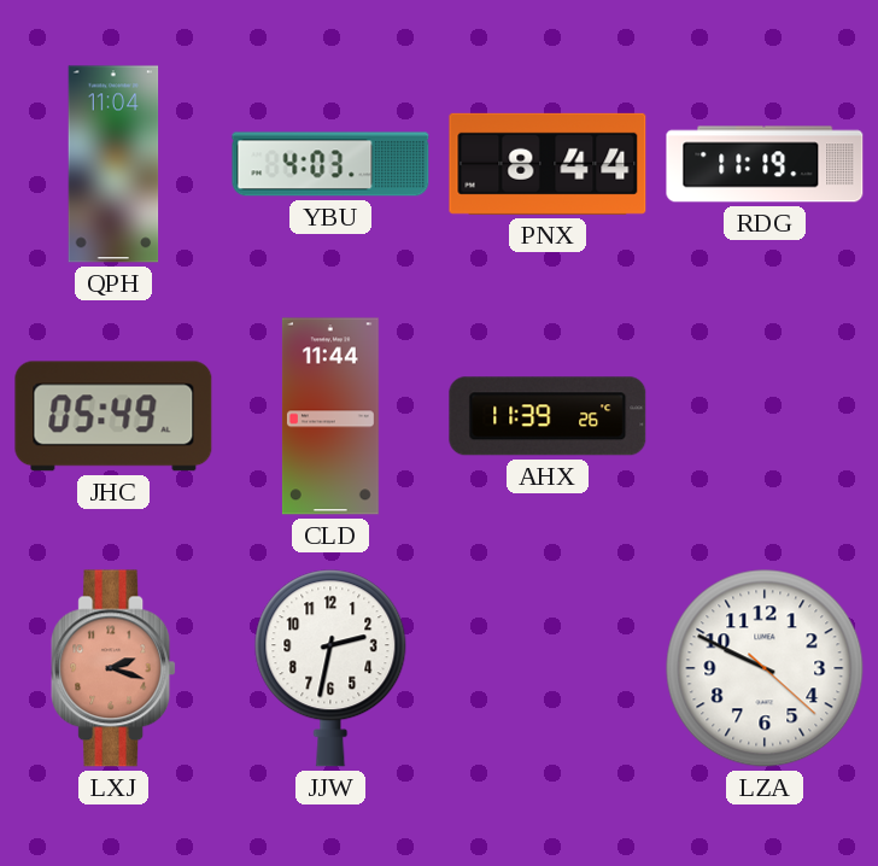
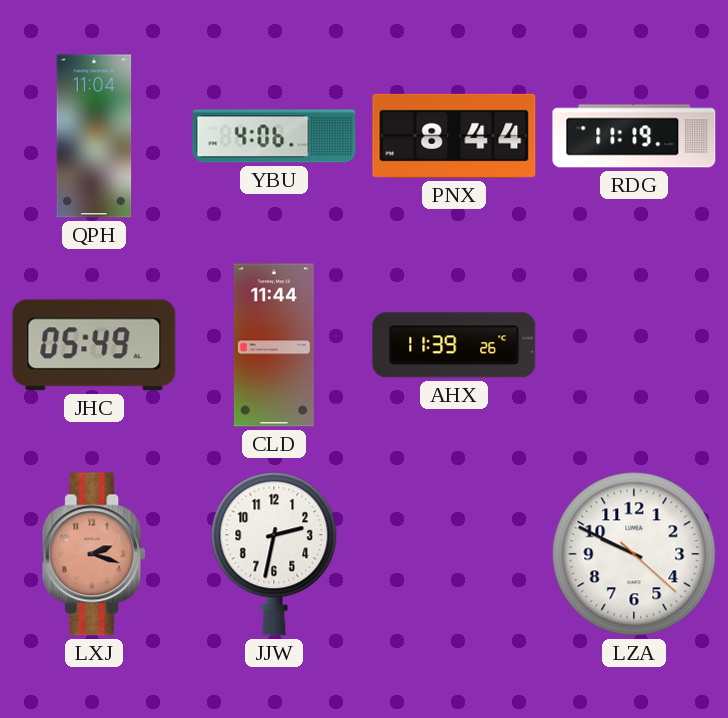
YBU: 4:03 -> 4:06
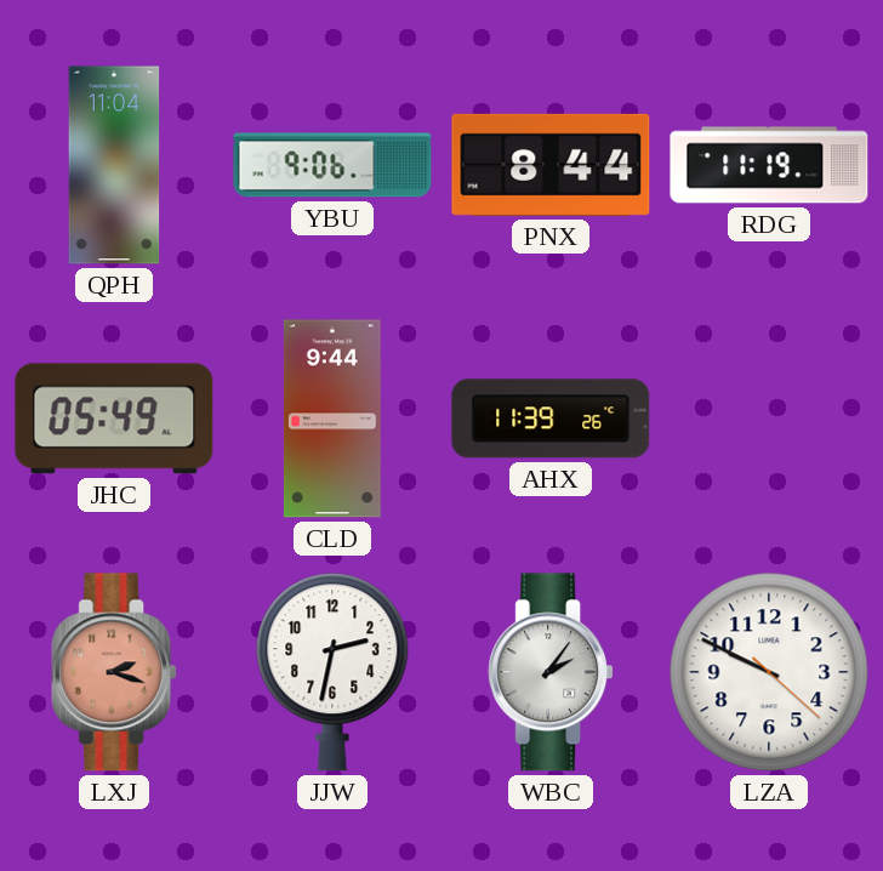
YBU: 4:06 -> 9:06
CLD: 11:44 -> 9:44
WBC: none -> 2:06
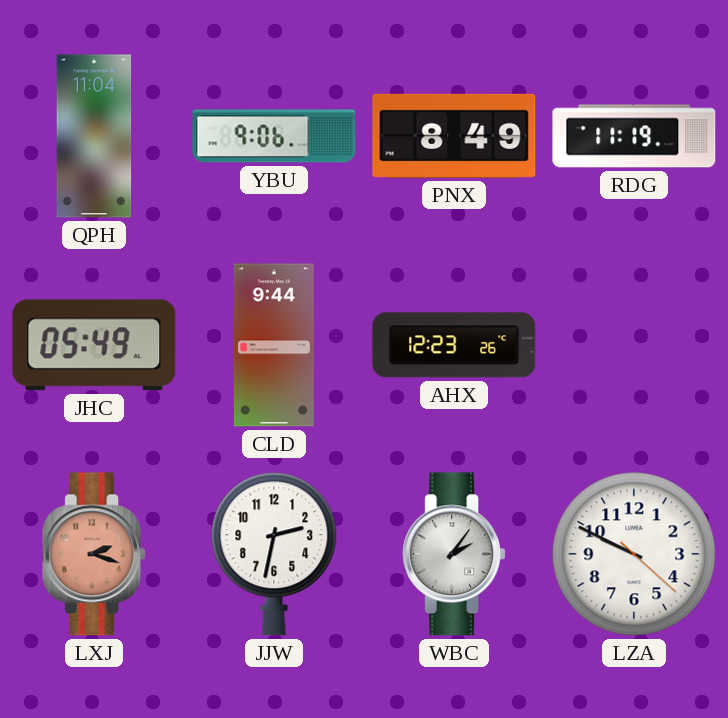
PNX: 8:44 -> 8:49
AHX: 11:39 -> 12:23
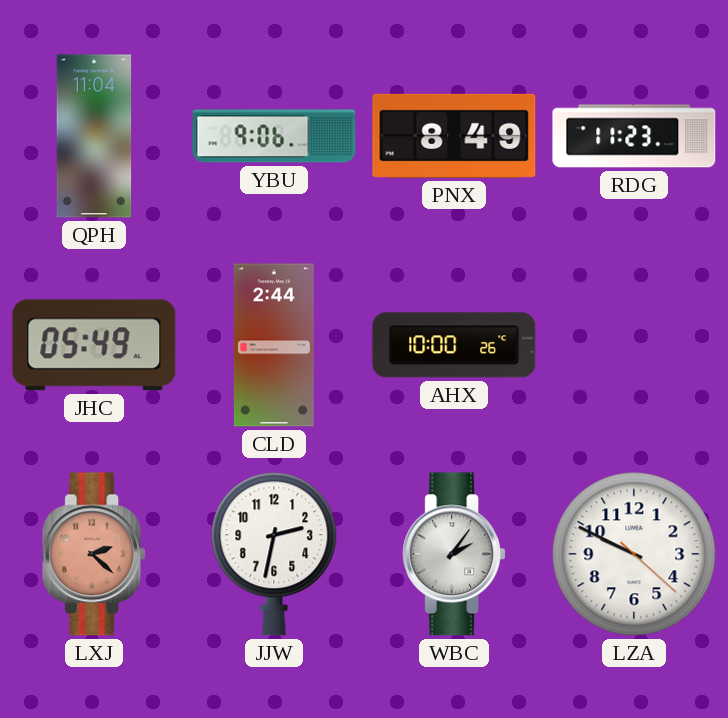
RDG: 11:19 -> 11:23
CLD: 9:44 -> 2:44
AHX: 12:23 -> 10:00
LXJ: 2:18 -> 2:22
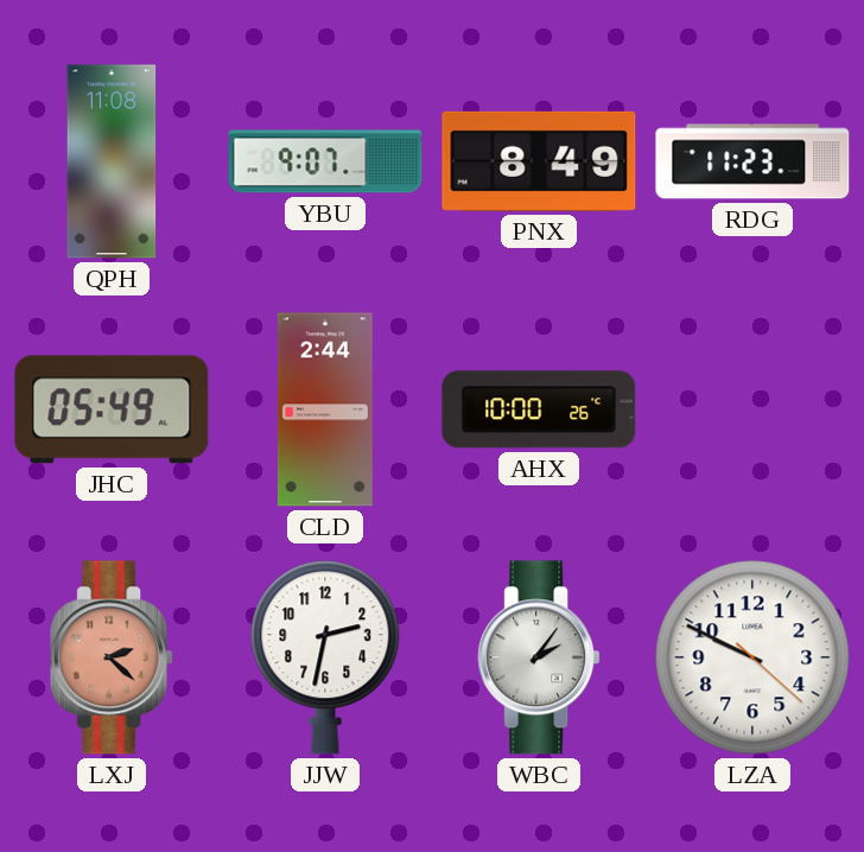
QPH: 11:04 -> 11:08
YBU: 9:06 -> 9:07
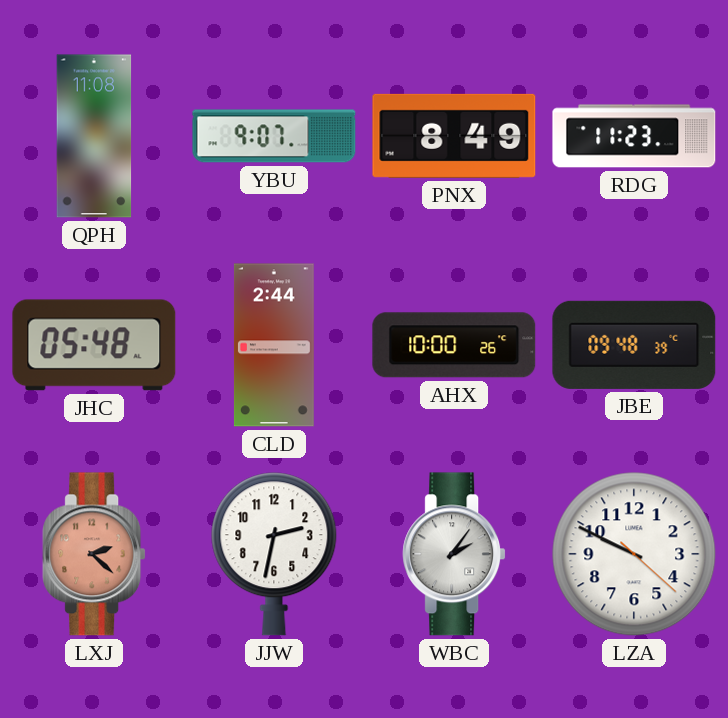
JHC: 05:49 -> 05:48
JBE: none -> 09:48
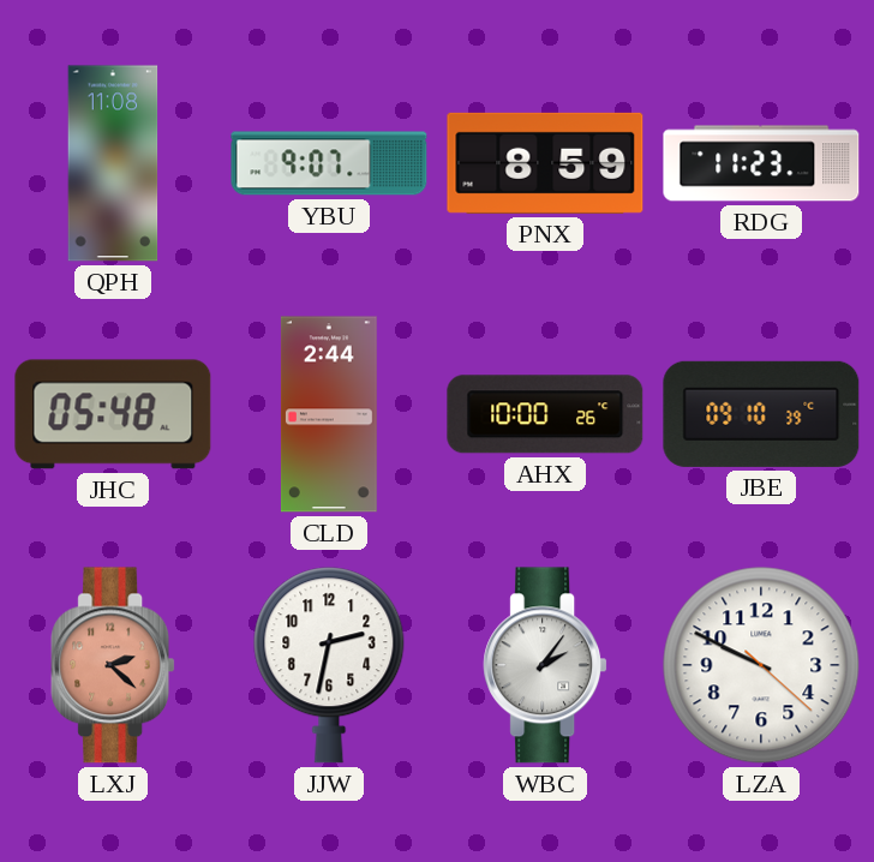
PNX: 8:49 -> 8:59
JBE: 09:48 -> 09:10
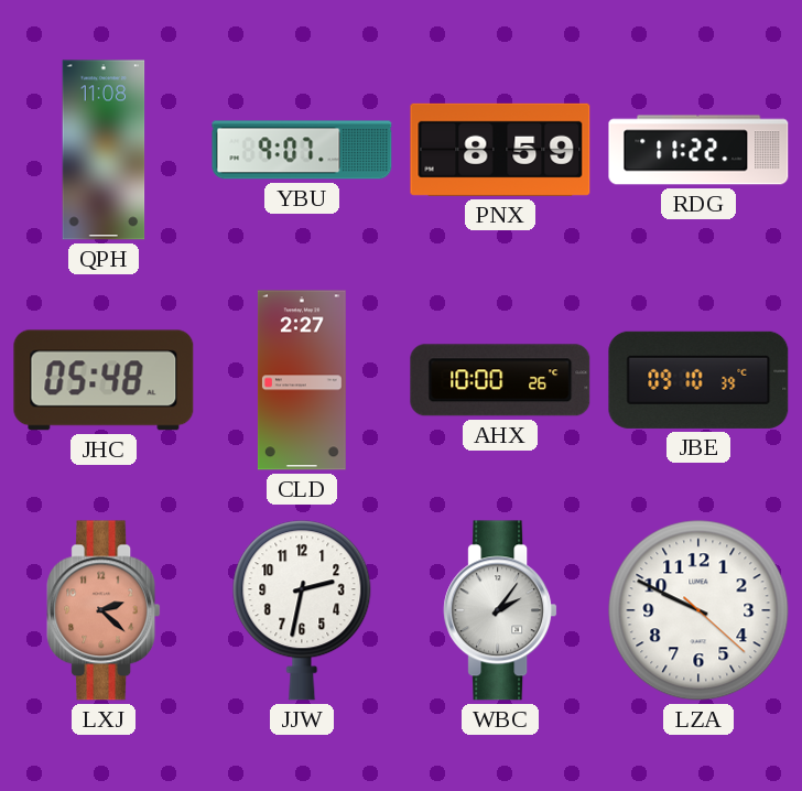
RDG: 11:23 -> 11:22
CLD: 2:44 -> 2:27
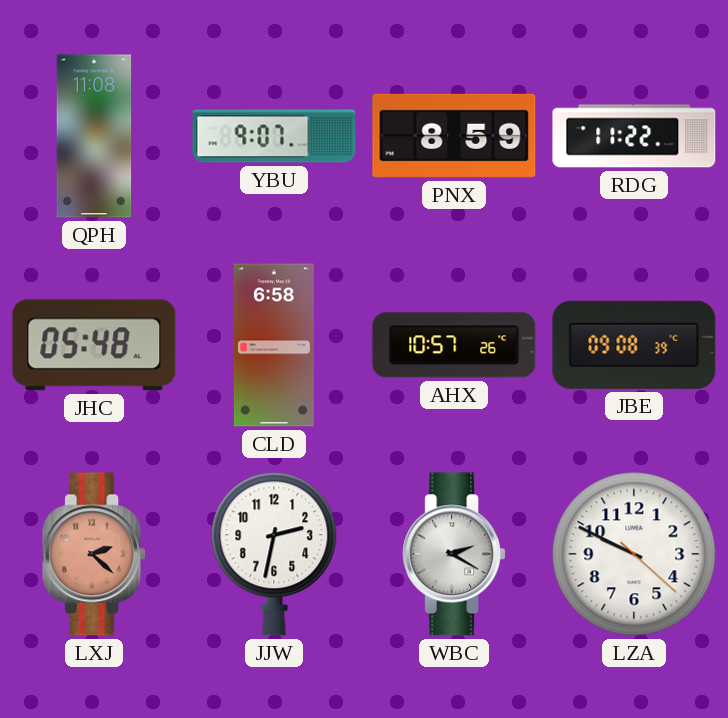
CLD: 2:27 -> 6:58
AHX: 10:00 -> 10:57
JBE: 09:10 -> 09:08
WBC: 2:06 -> 2:20
